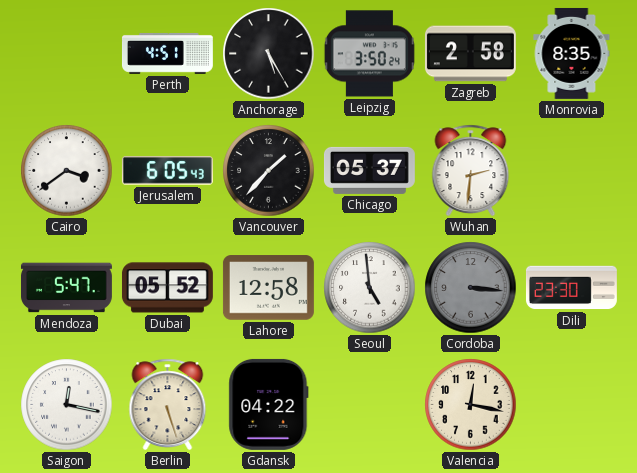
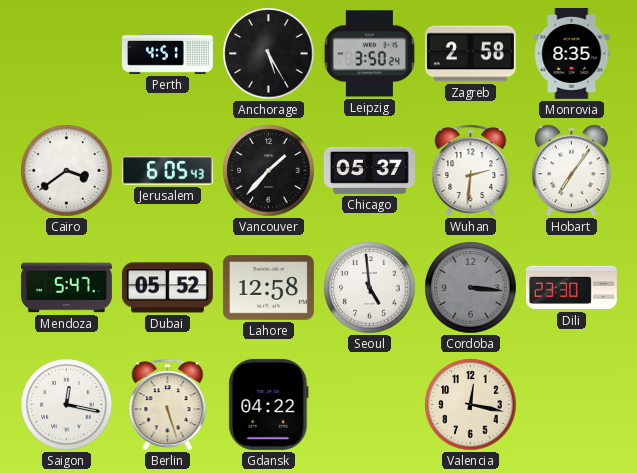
Hobart: none -> 7:06
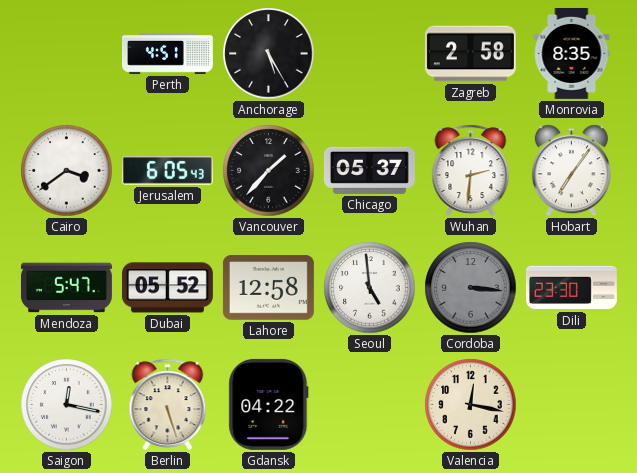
Leipzig: 3:50 -> none
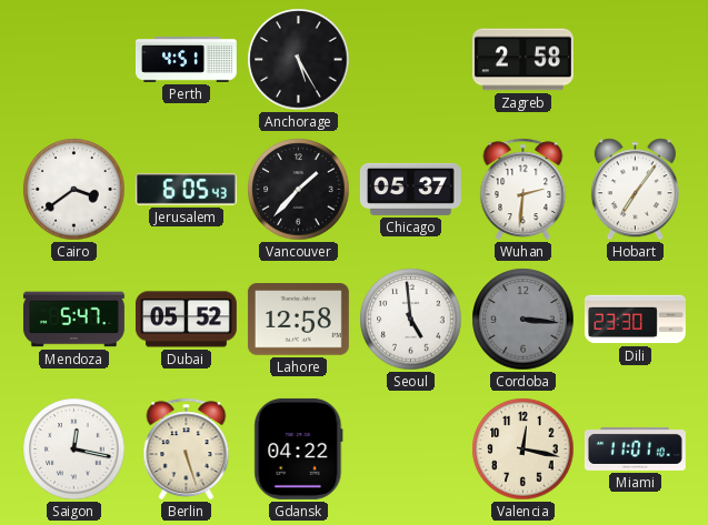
Monrovia: 8:35 -> none
Miami: none -> 11:01
